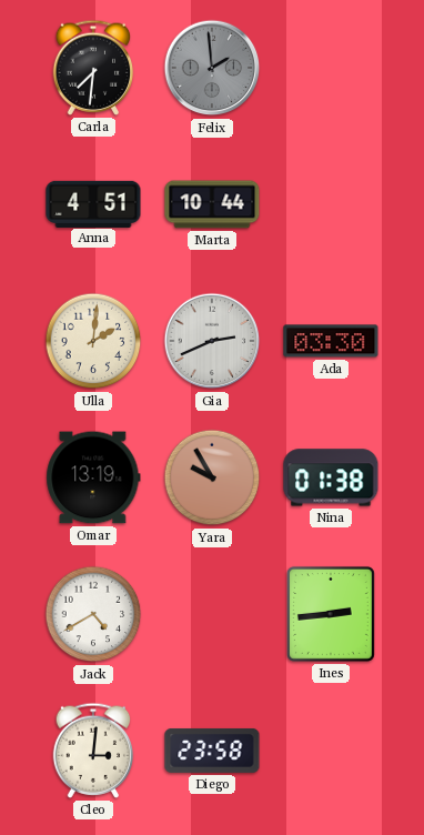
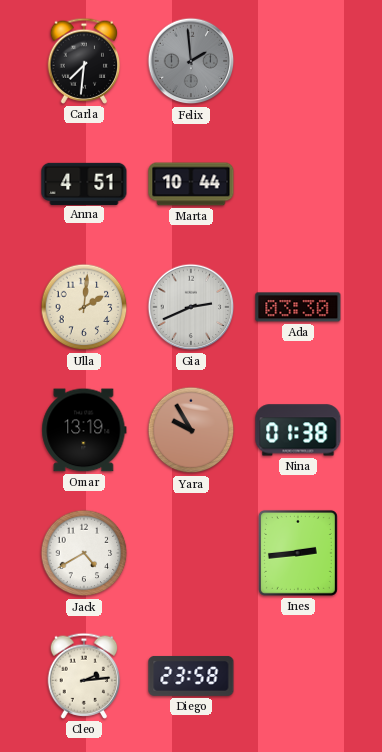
Cleo: 3:01 -> 2:14
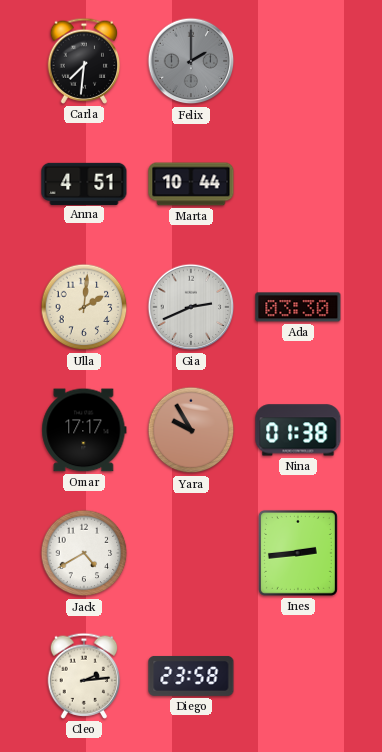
Felix: 1:59 -> 2:00
Omar: 13:19 -> 17:17
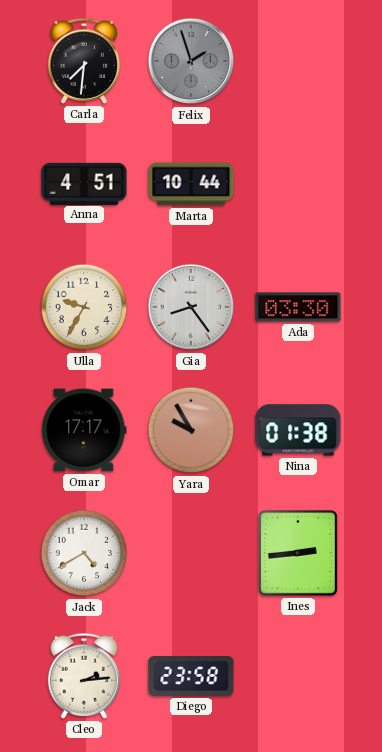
Felix: 2:00 -> 1:57
Ulla: 2:01 -> 9:35
Gia: 2:41 -> 8:24
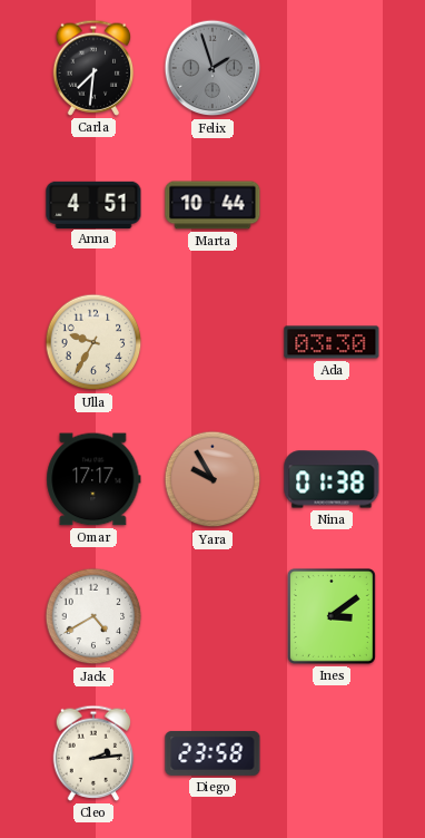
Gia: 8:24 -> none
Ines: 2:44 -> 3:09
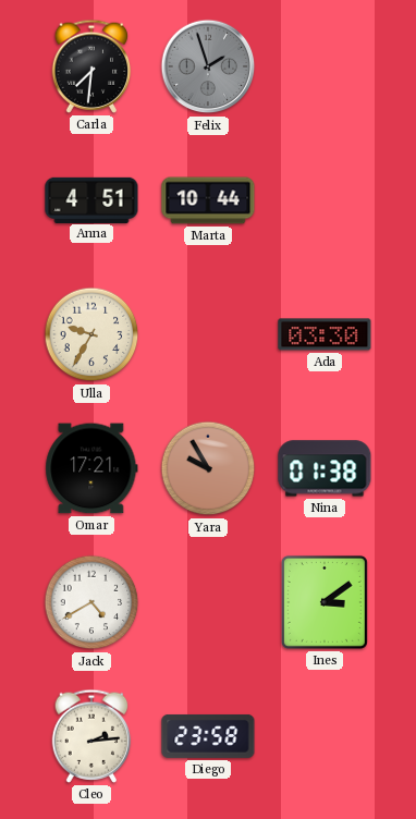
Omar: 17:17 -> 17:21
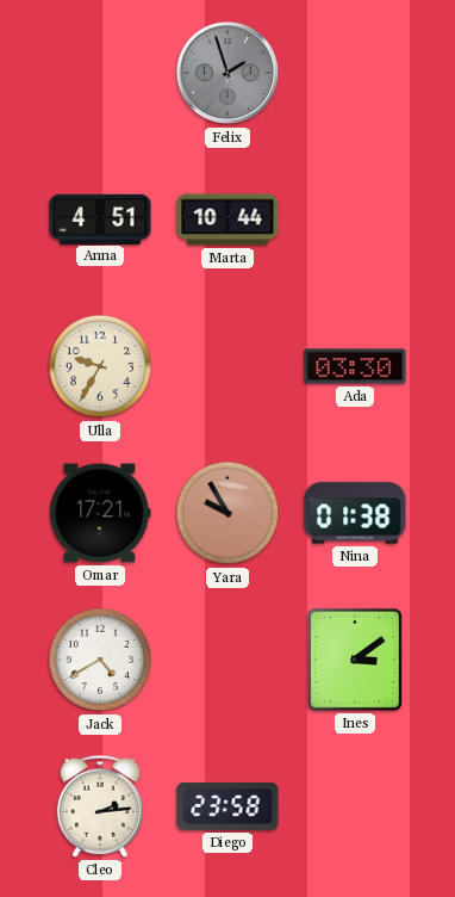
Carla: 7:31 -> none
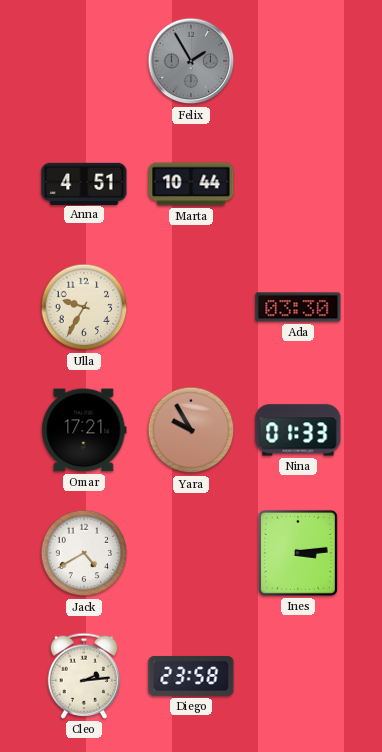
Felix: 1:57 -> 1:55
Nina: 01:38 -> 01:33
Ines: 3:09 -> 3:14
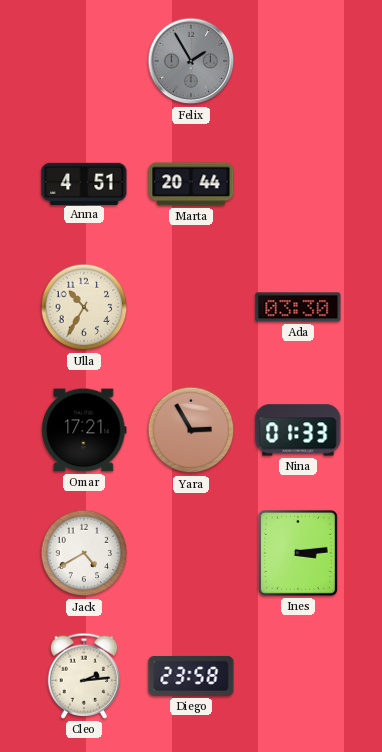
Marta: 10:44 -> 20:44
Ulla: 9:35 -> 10:35
Yara: 9:55 -> 2:55
